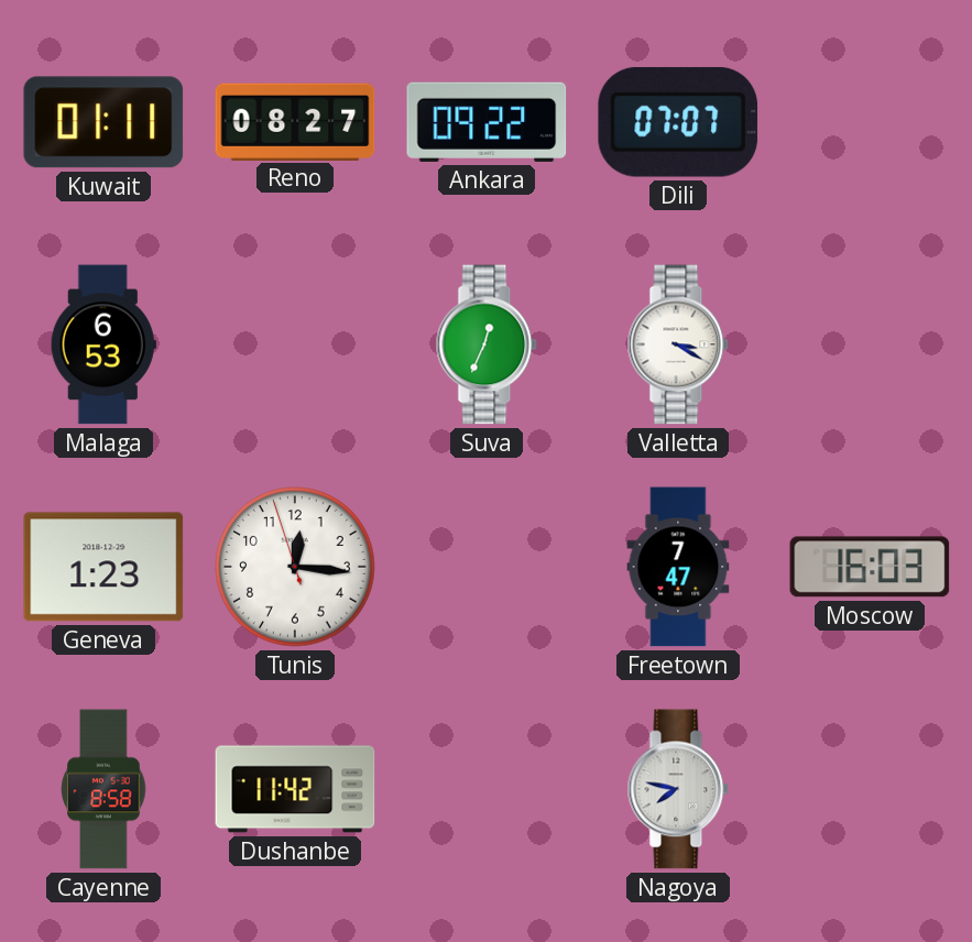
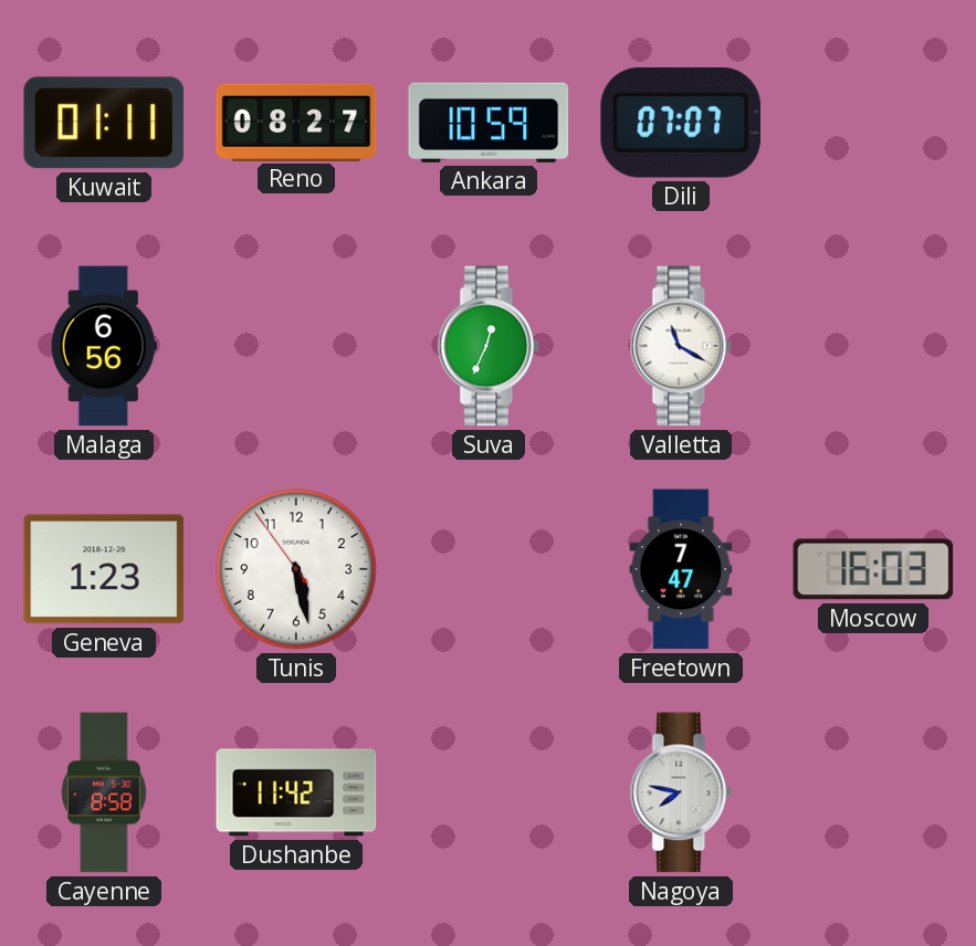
Ankara: 09:22 -> 10:59
Malaga: 6:53 -> 6:56
Valletta: 3:20 -> 11:20
Tunis: 12:15 -> 5:27
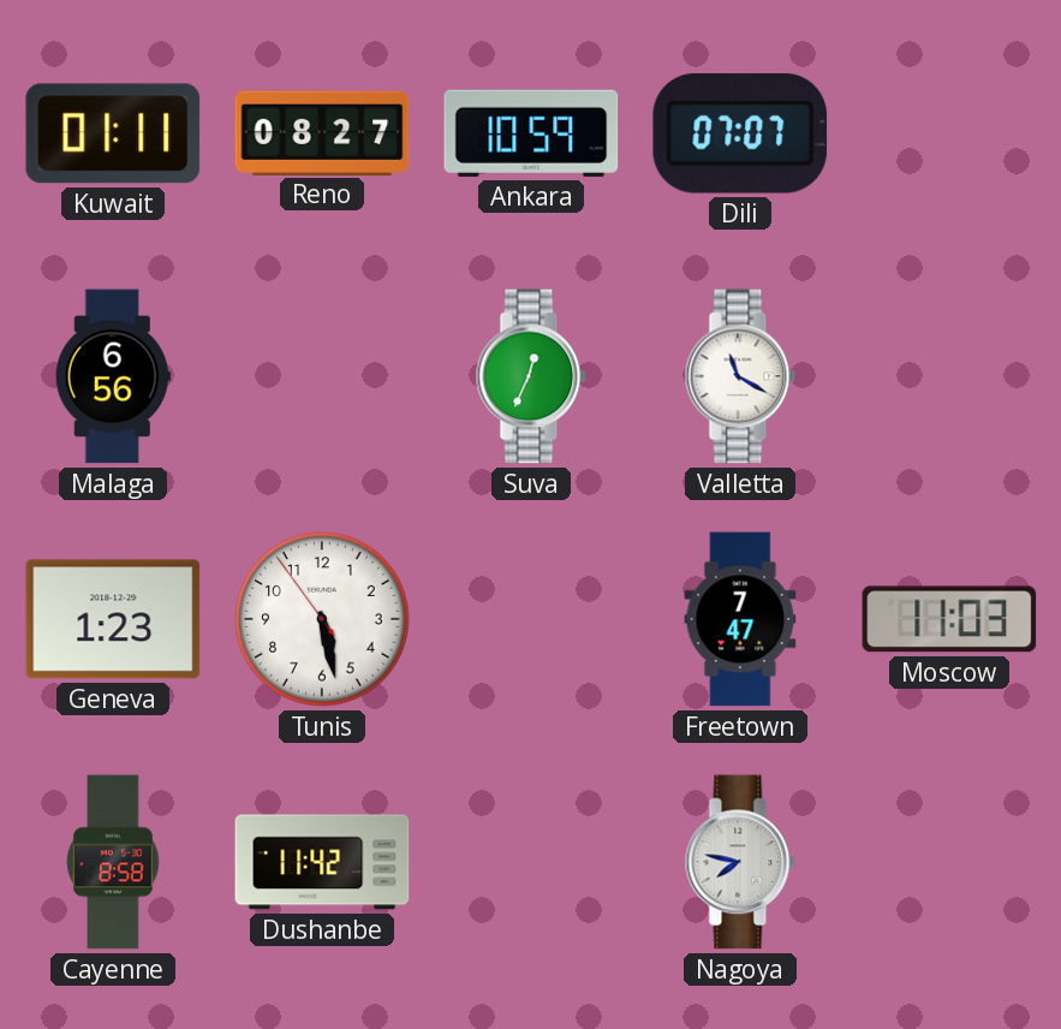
Moscow: 16:03 -> 11:03
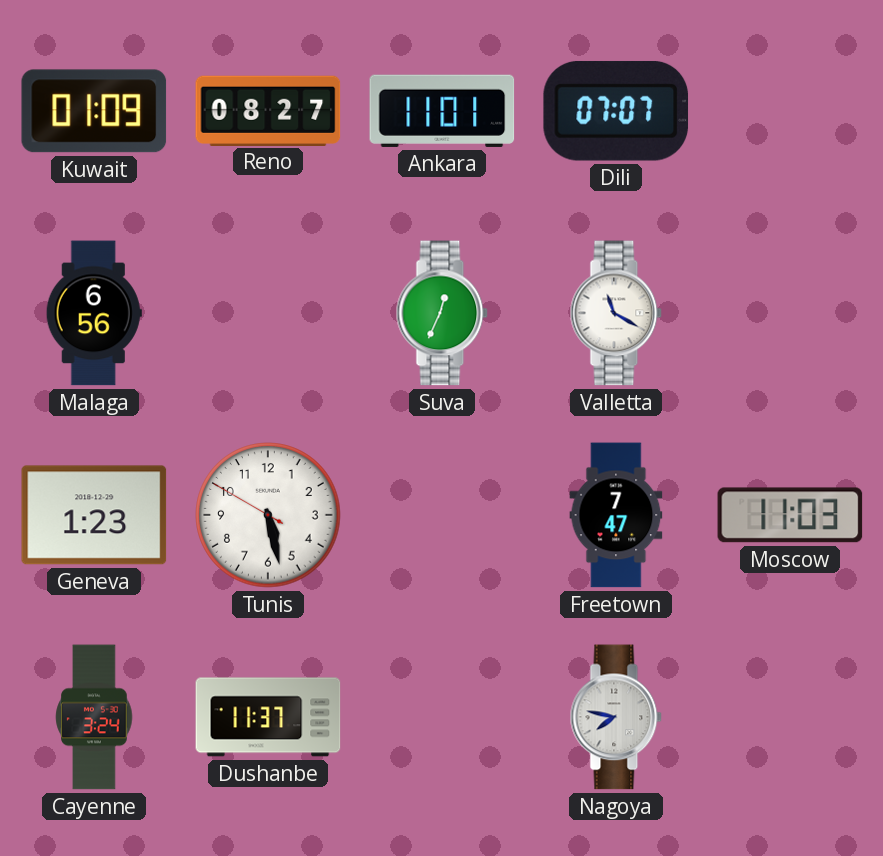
Kuwait: 01:11 -> 01:09
Ankara: 10:59 -> 11:01
Tunis: 5:27:54 -> 5:27:50
Cayenne: 8:58 -> 3:24
Dushanbe: 11:42 -> 11:37
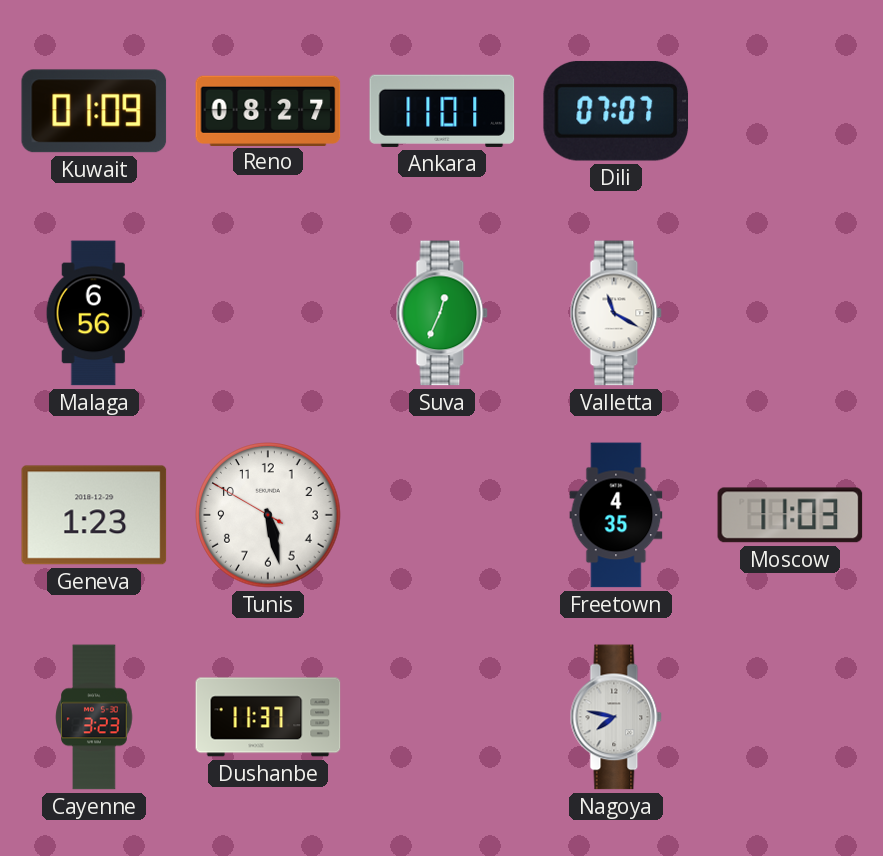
Freetown: 7:47 -> 4:35
Cayenne: 3:24 -> 3:23
